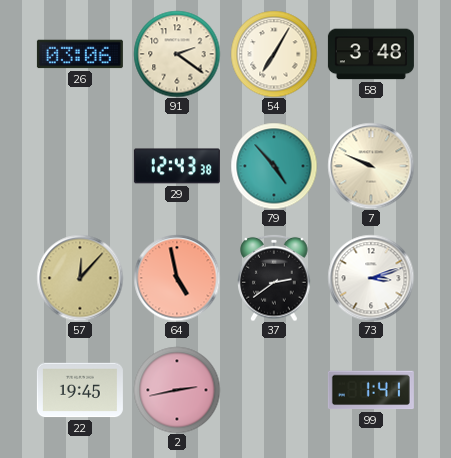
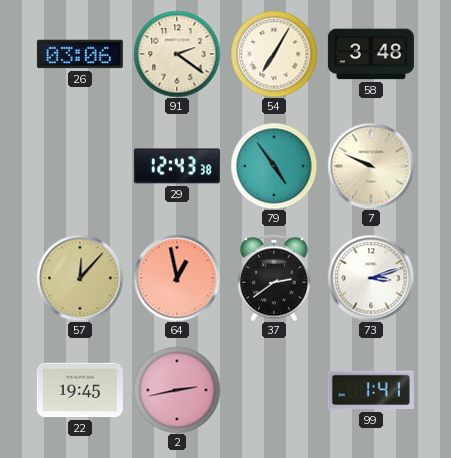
79: 4:53 -> 4:54
64: 4:58 -> 12:58
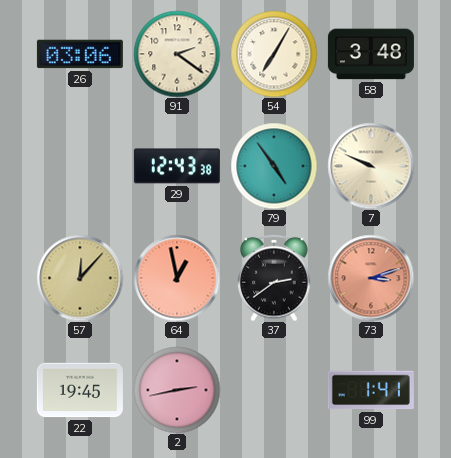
73 dial: white -> salmon
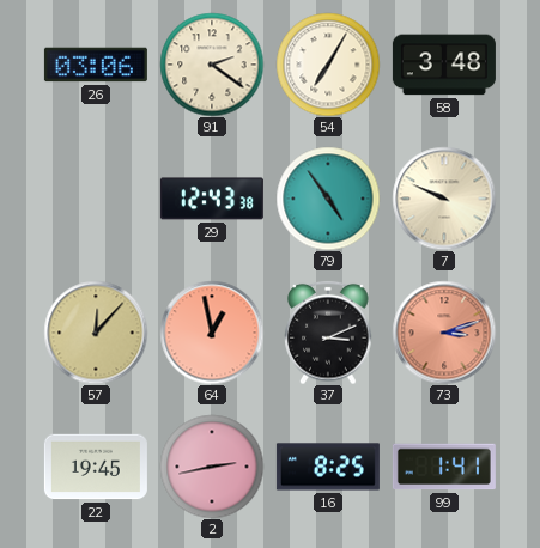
37: 2:39 -> 3:11
16: none -> 8:25
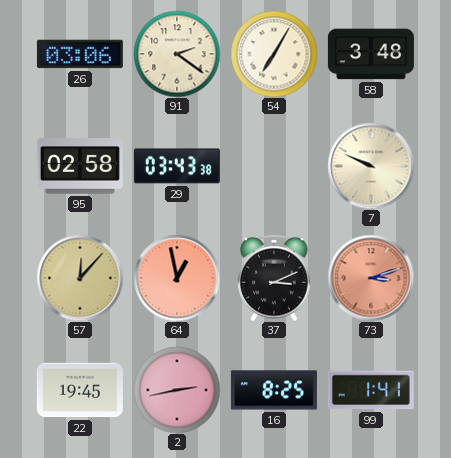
95: none -> 02:58
29: 12:43 -> 03:43
79: 4:54 -> none
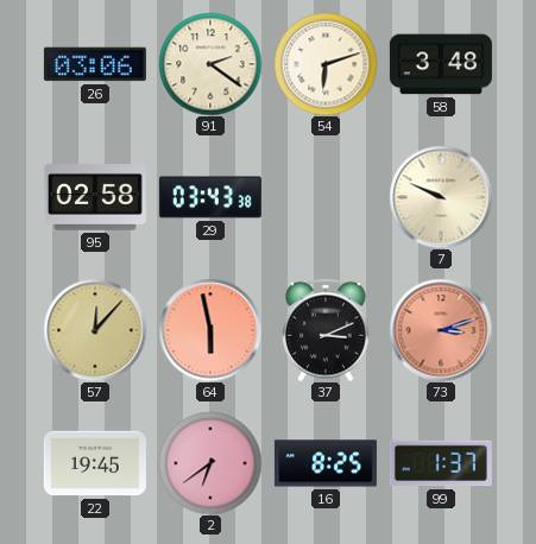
54: 7:05 -> 6:12
64: 12:58 -> 5:58
2: 2:43 -> 6:39
99: 1:41 -> 1:37
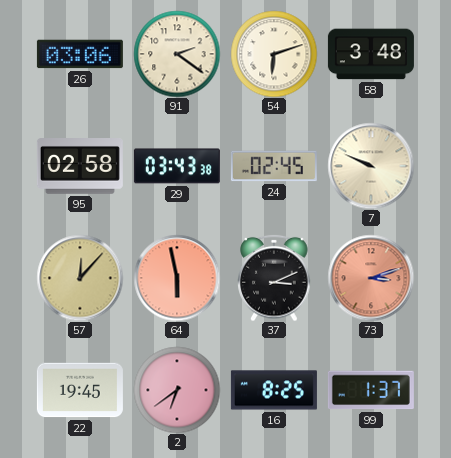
24: none -> 02:45
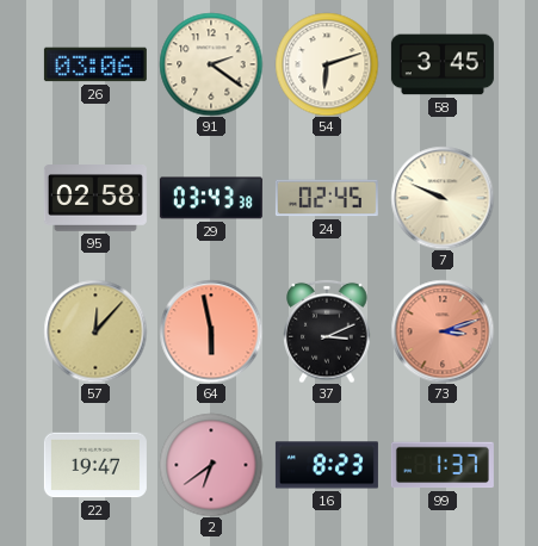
58: 3:48 -> 3:45
22: 19:45 -> 19:47
16: 8:25 -> 8:23
